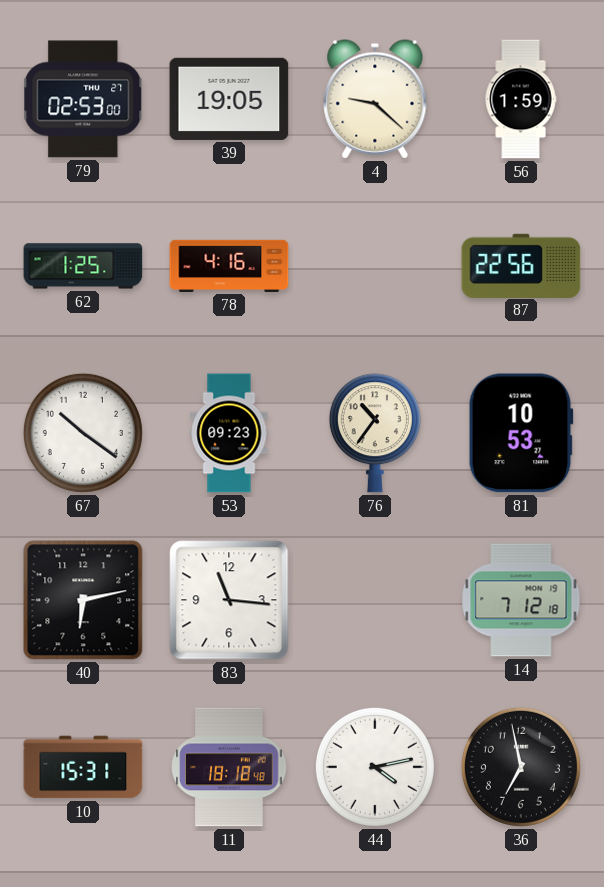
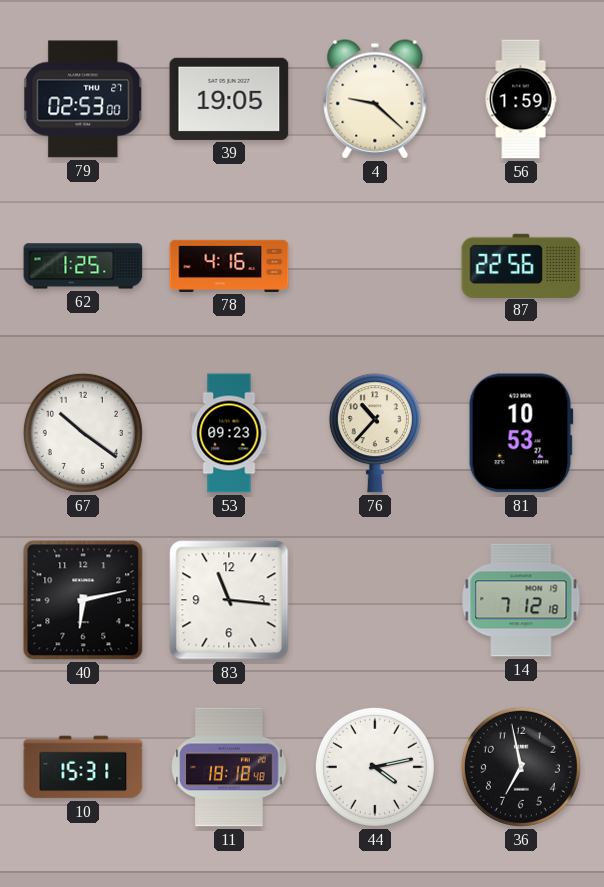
76: 10:36 -> 10:37
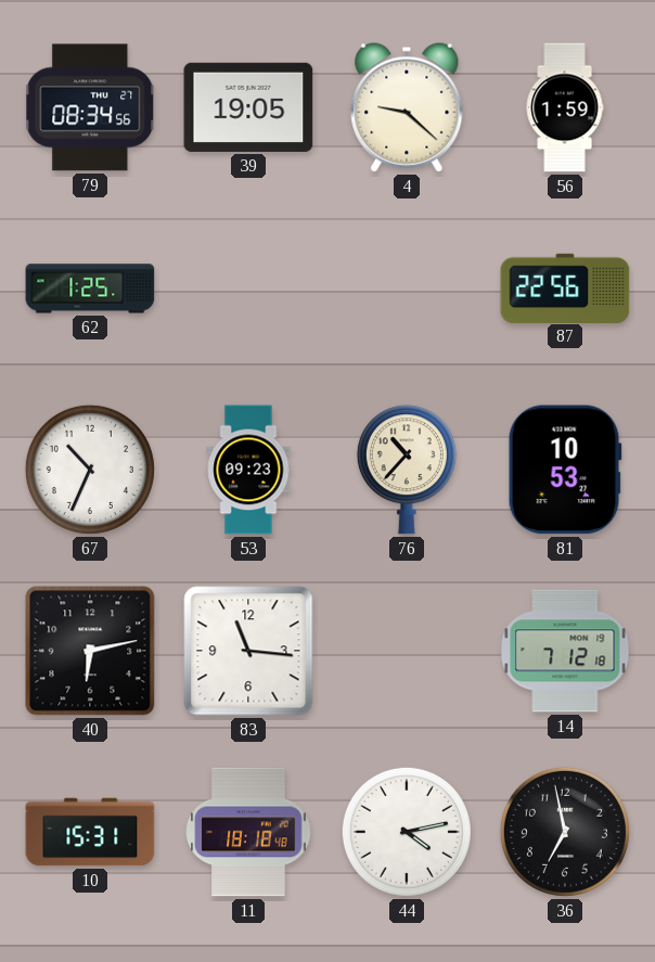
79: 02:53 -> 08:34
78: 4:16 -> none
67: 10:21 -> 10:34
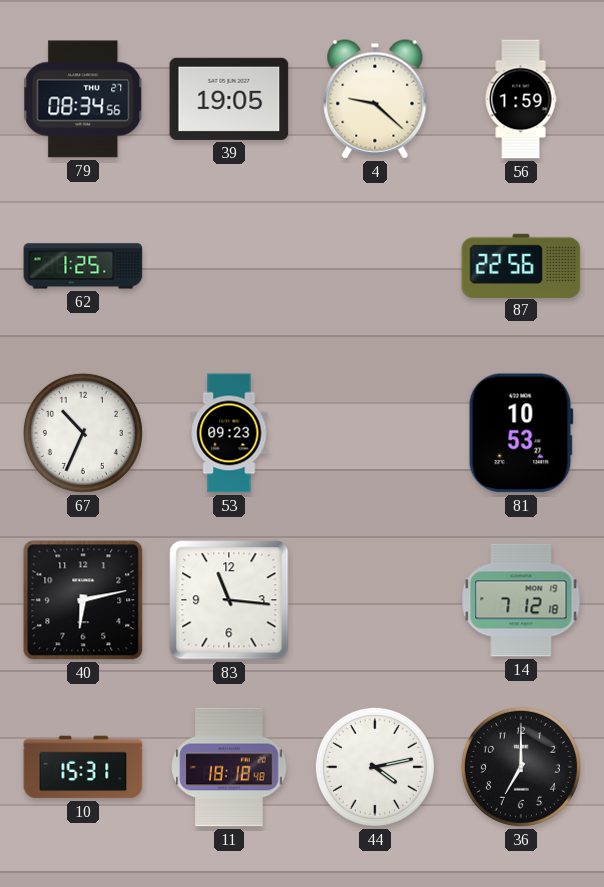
76: 10:37 -> none
36: 6:58 -> 7:00
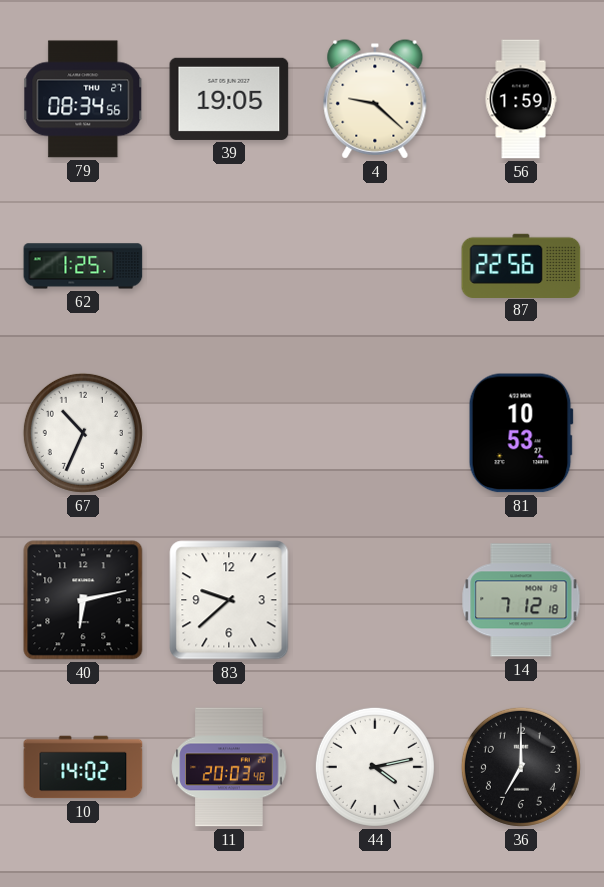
53: 09:23 -> none
83: 11:16 -> 9:38
10: 15:31 -> 14:02
11: 18:18 -> 20:03
